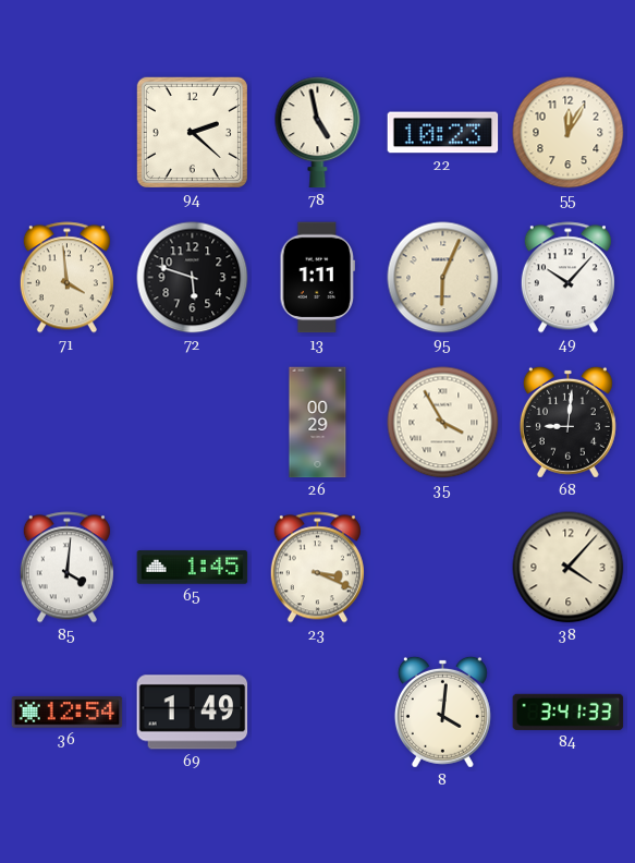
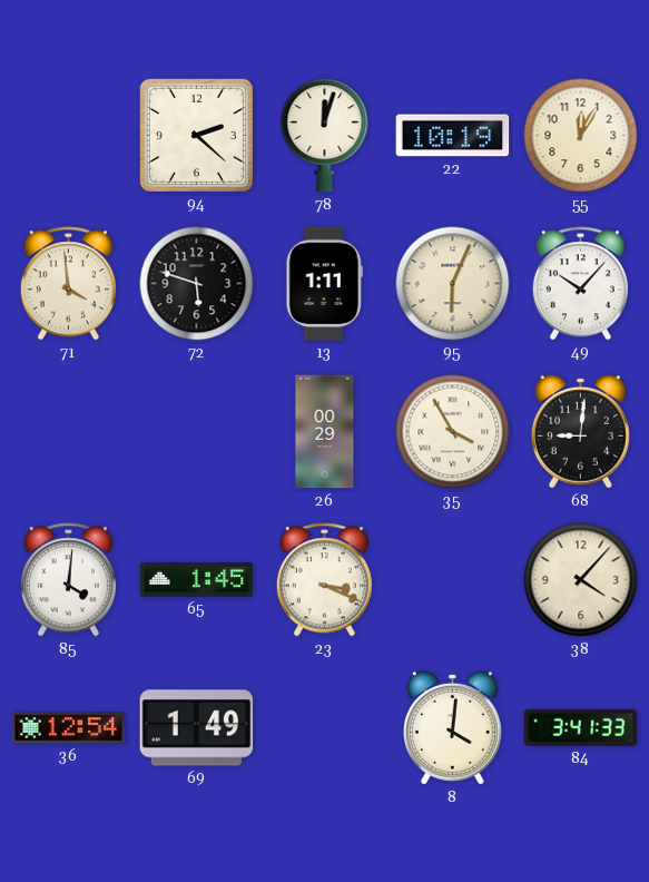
78: 4:58 -> 12:03
22: 10:23 -> 10:19
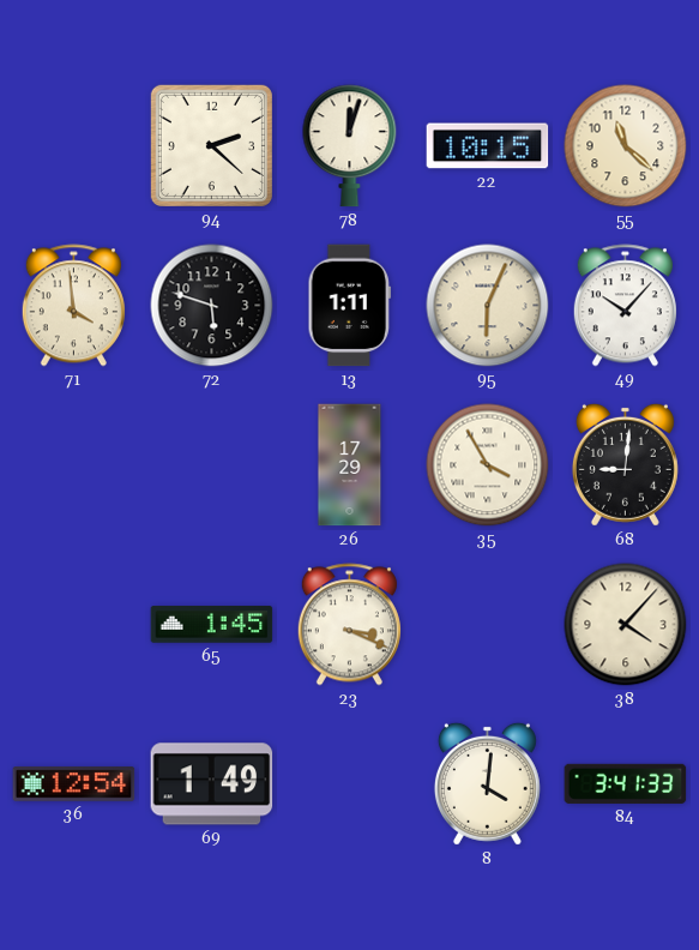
22: 10:19 -> 10:15
55: 12:05 -> 11:22
26: 00:29 -> 17:29
85: 4:01 -> none
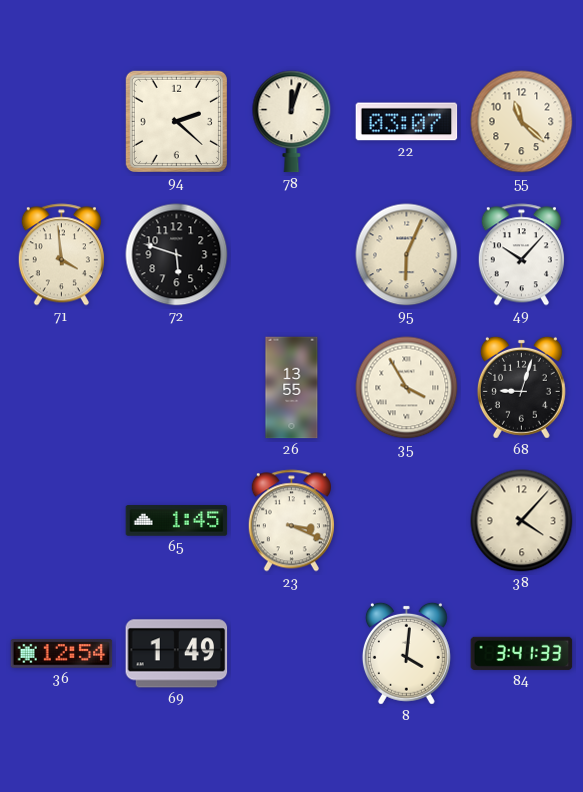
22: 10:15 -> 03:07
13: 1:11 -> none
26: 17:29 -> 13:55
68: 9:01 -> 9:03
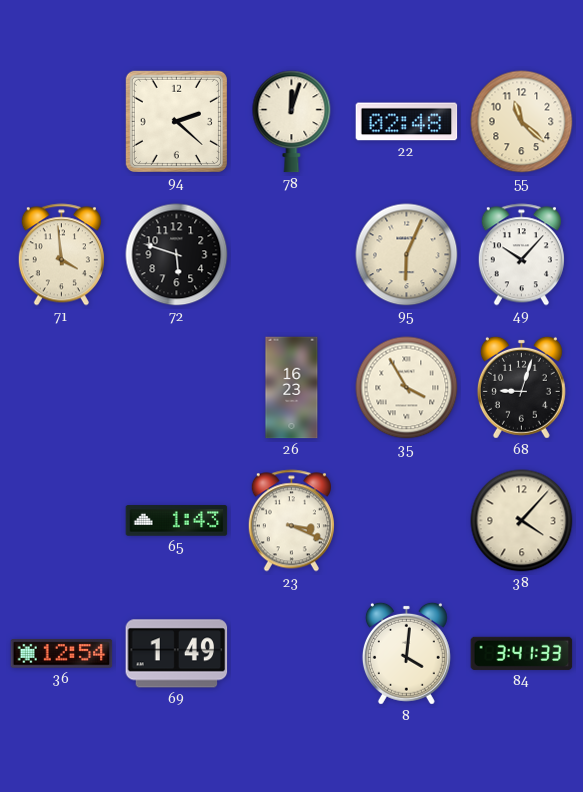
22: 03:07 -> 02:48
26: 13:55 -> 16:23
65: 1:45 -> 1:43
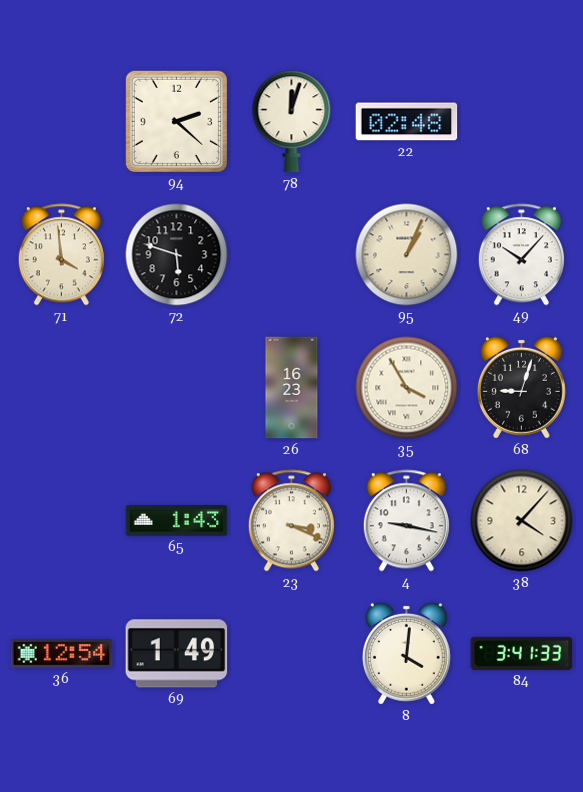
55: 11:22 -> none
95: 6:04 -> 1:04
4: none -> 9:17
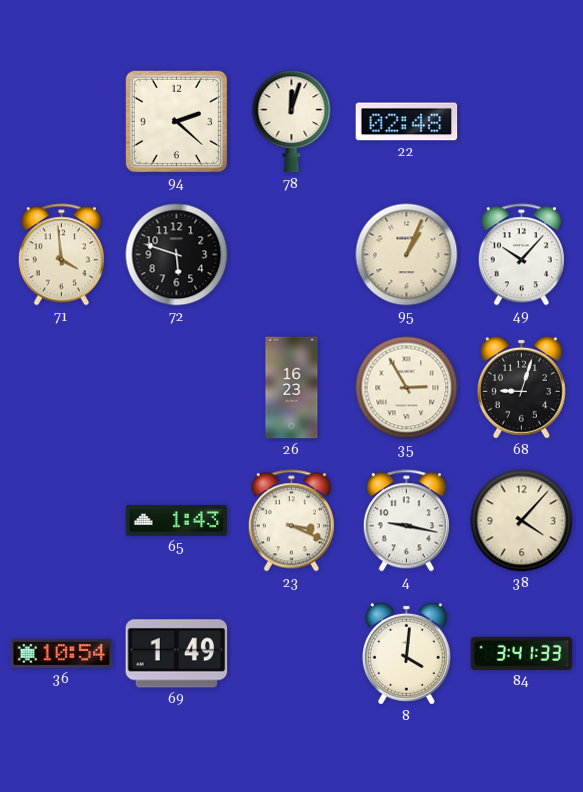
35: 3:55 -> 2:55
36: 12:54 -> 10:54
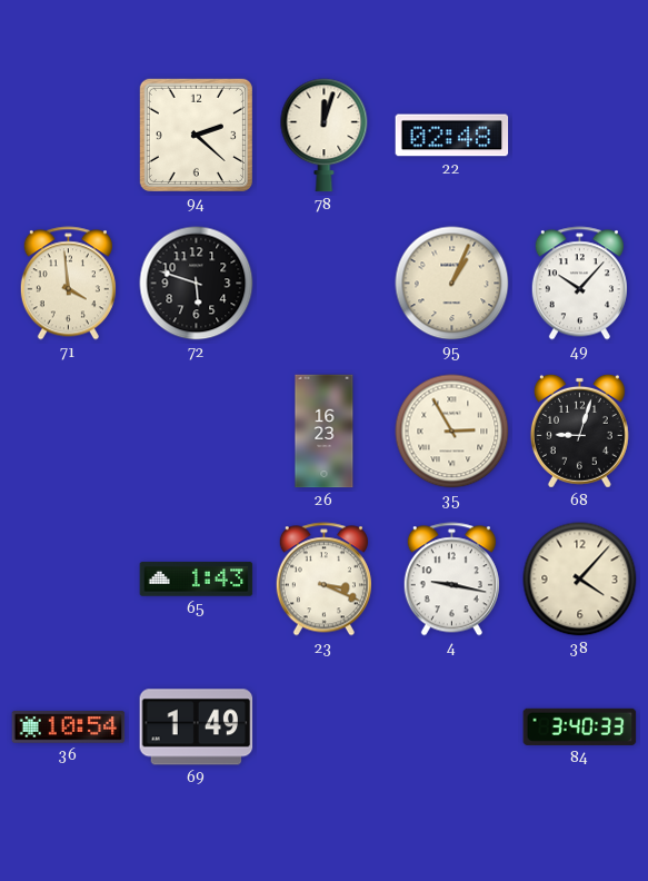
8: 4:01 -> none
84: 3:41 -> 3:40
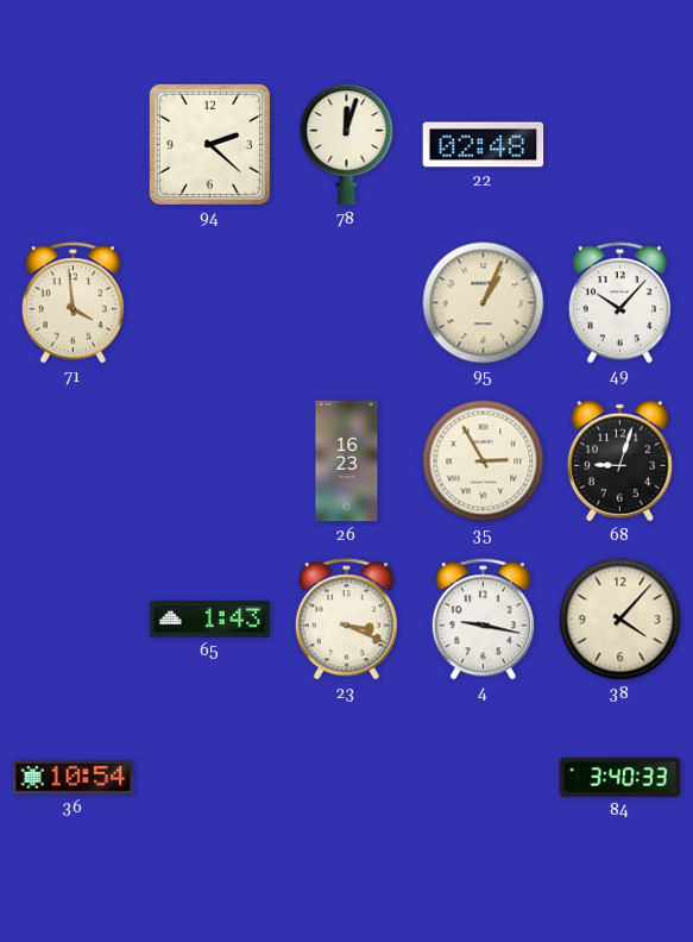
72: 5:48 -> none
69: 1:49 -> none
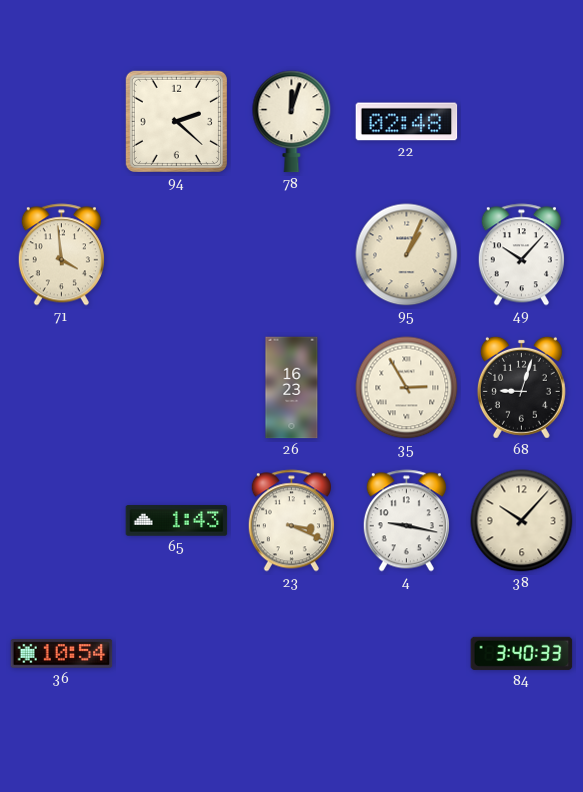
38: 4:07 -> 10:07
